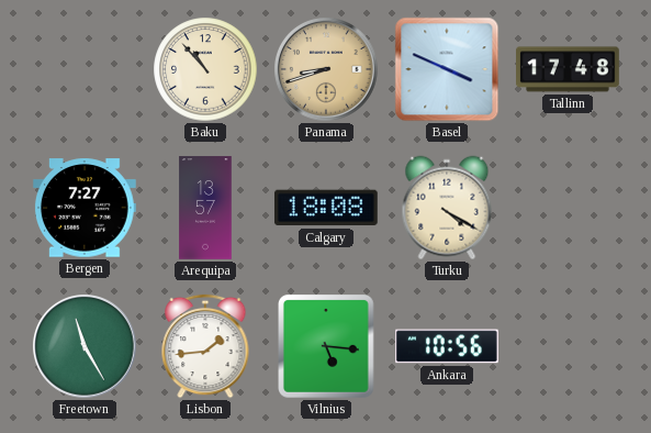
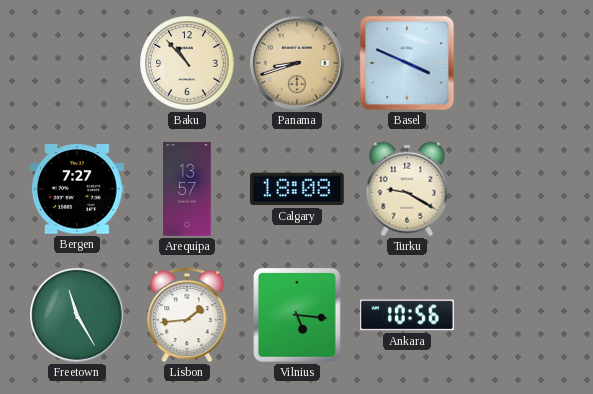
Tallinn: 17:48 -> none
Turku: 4:20 -> 9:20
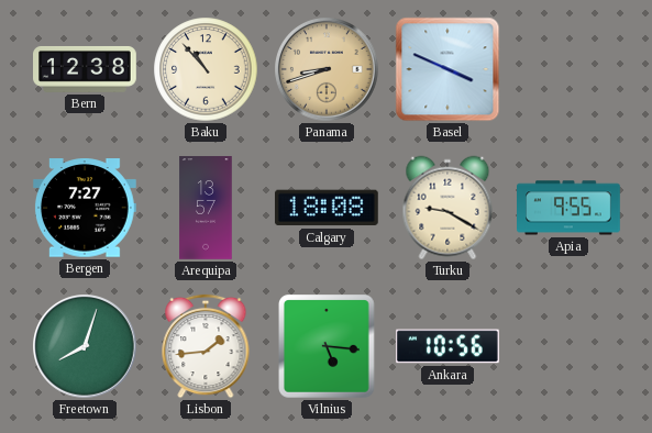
Bern: none -> 12:38
Apia: none -> 9:55
Freetown: 11:25 -> 8:03
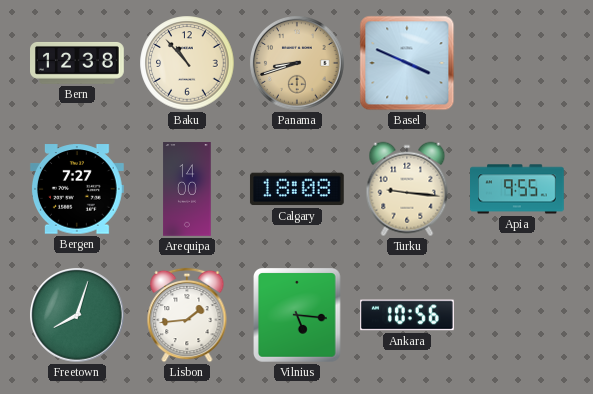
Arequipa: 13:57 -> 14:00
Turku: 9:20 -> 9:16
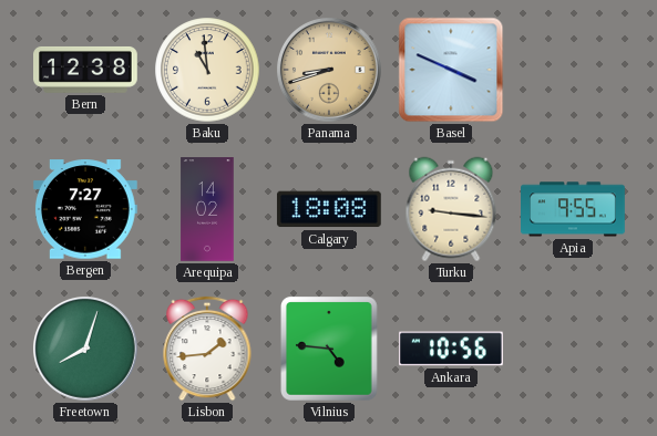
Baku: 10:53 -> 10:59
Arequipa: 14:00 -> 14:02
Vilnius: 5:16 -> 4:46
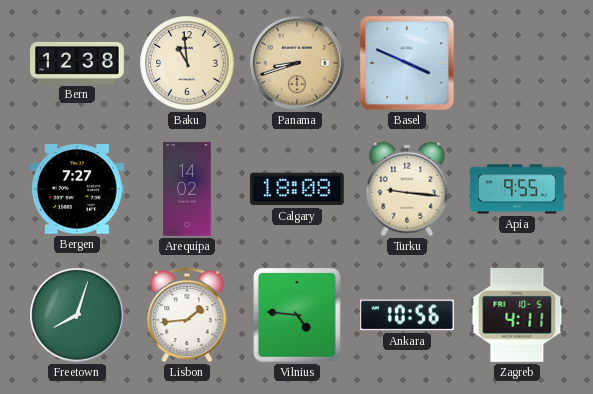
Zagreb: none -> 4:11
